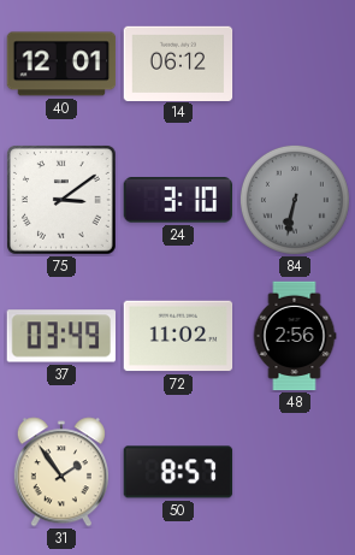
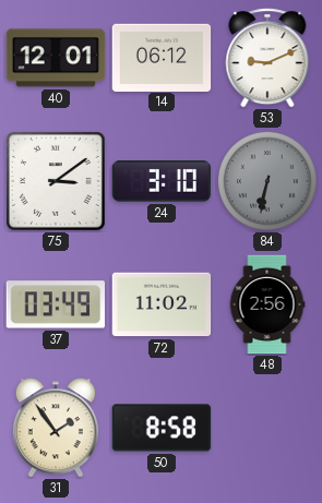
53: none -> 9:11
50: 8:57 -> 8:58
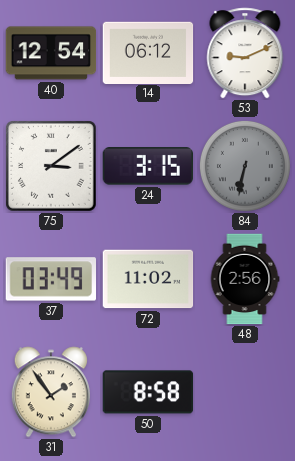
40: 12:01 -> 12:54
24: 3:10 -> 3:15
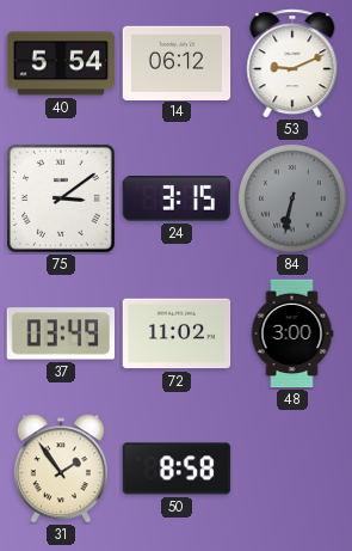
40: 12:54 -> 5:54
48: 2:56 -> 3:00
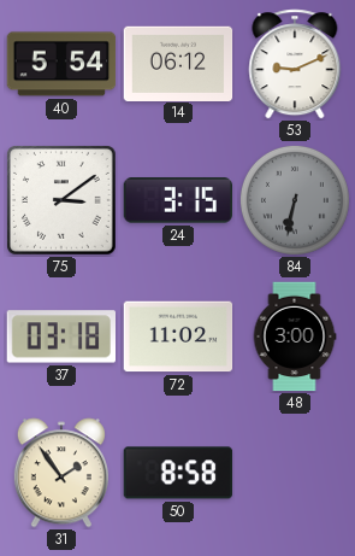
37: 03:49 -> 03:18
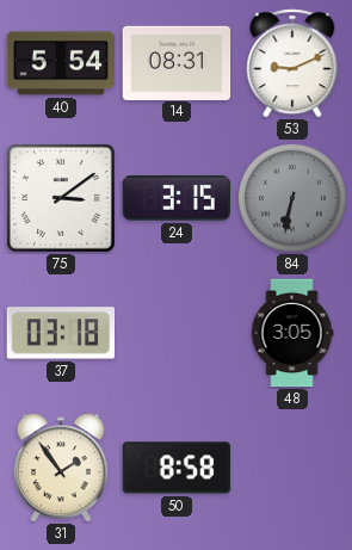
14: 06:12 -> 08:31
72: 11:02 -> none
48: 3:00 -> 3:05
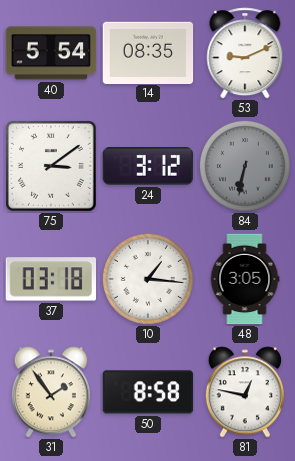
14: 08:31 -> 08:35
24: 3:15 -> 3:12
10: none -> 1:16
81: none -> 12:47
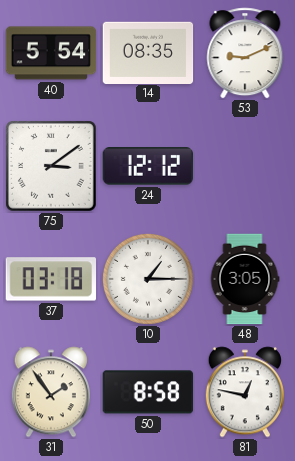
24: 3:12 -> 12:12
84: 6:32 -> none
10: 1:16 -> 1:15
